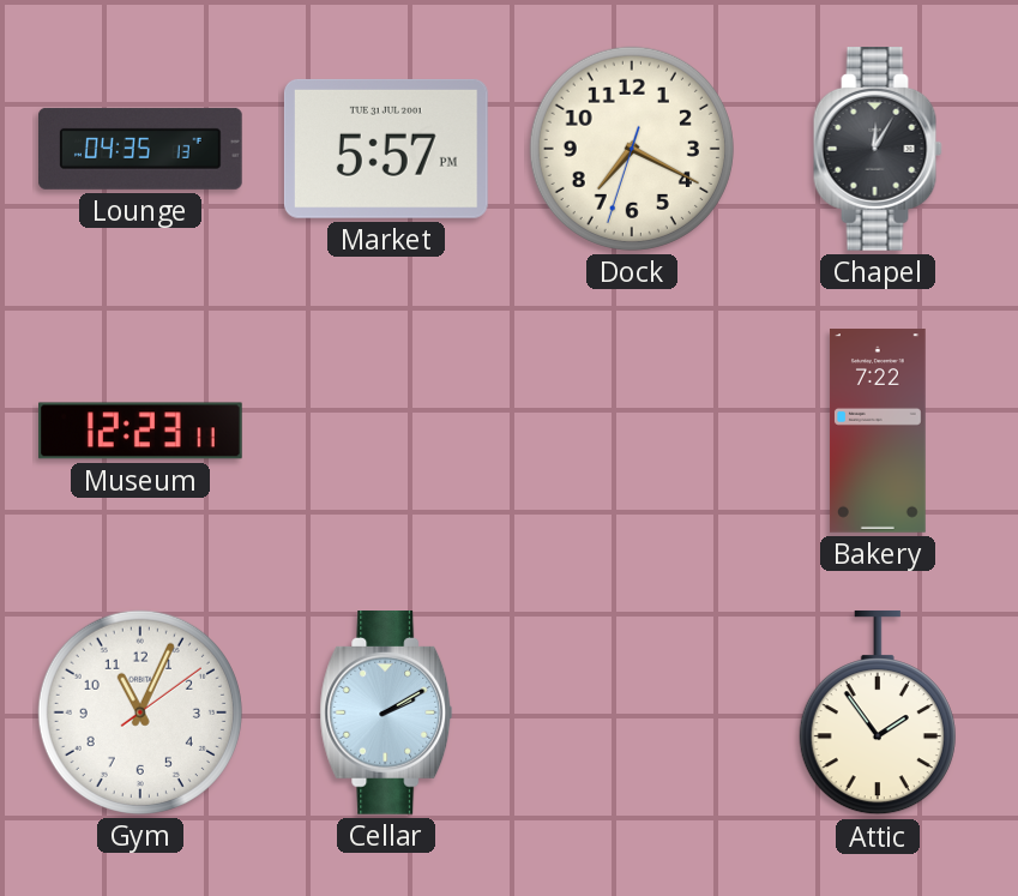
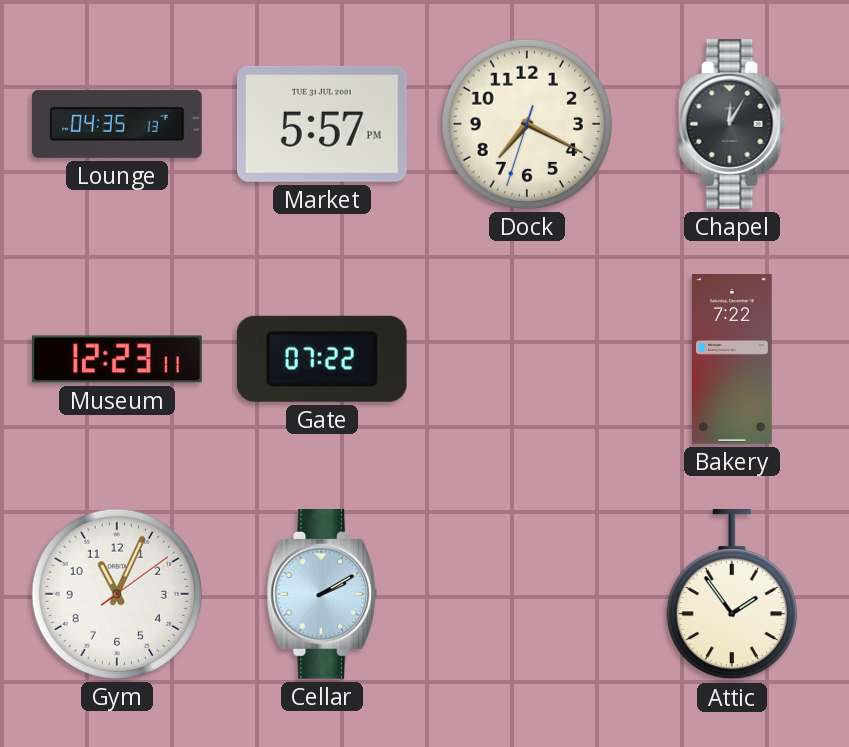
Gate: none -> 07:22
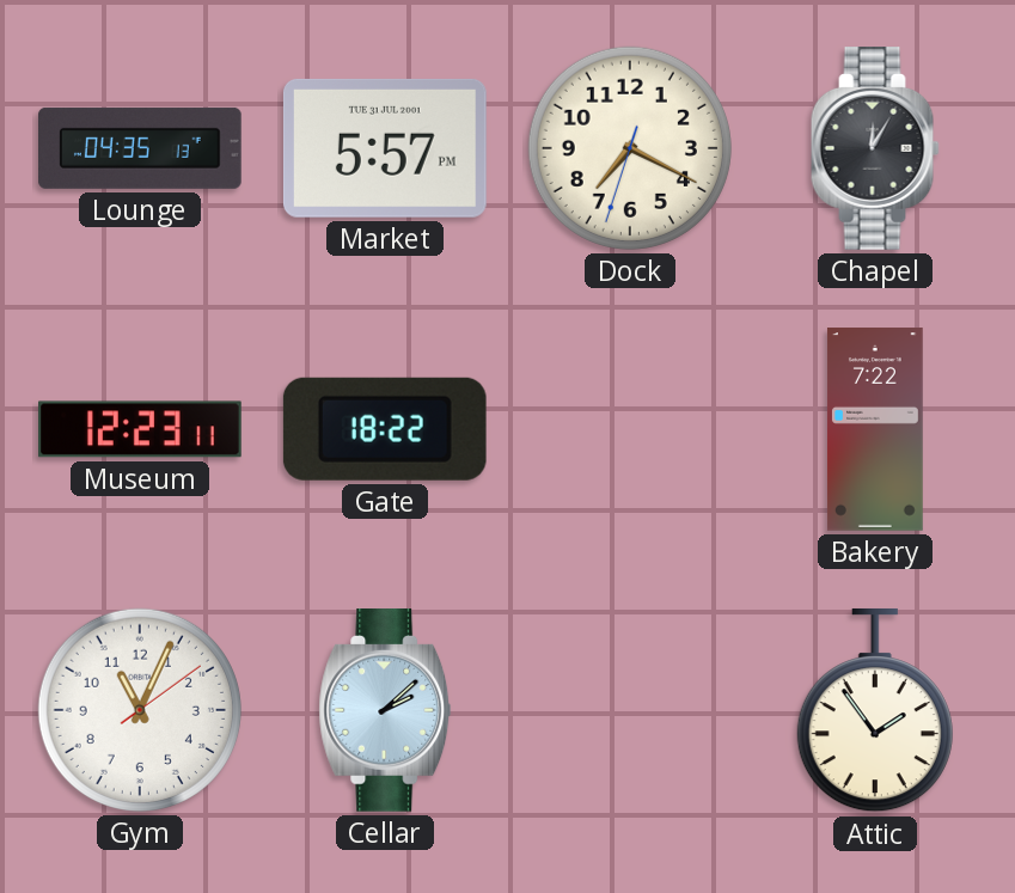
Gate: 07:22 -> 18:22
Cellar: 2:10 -> 2:08
